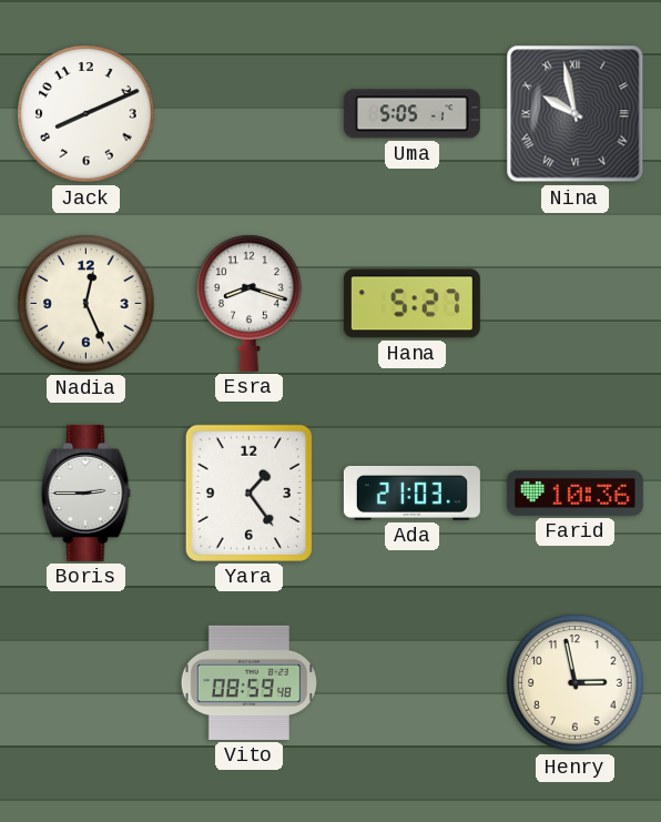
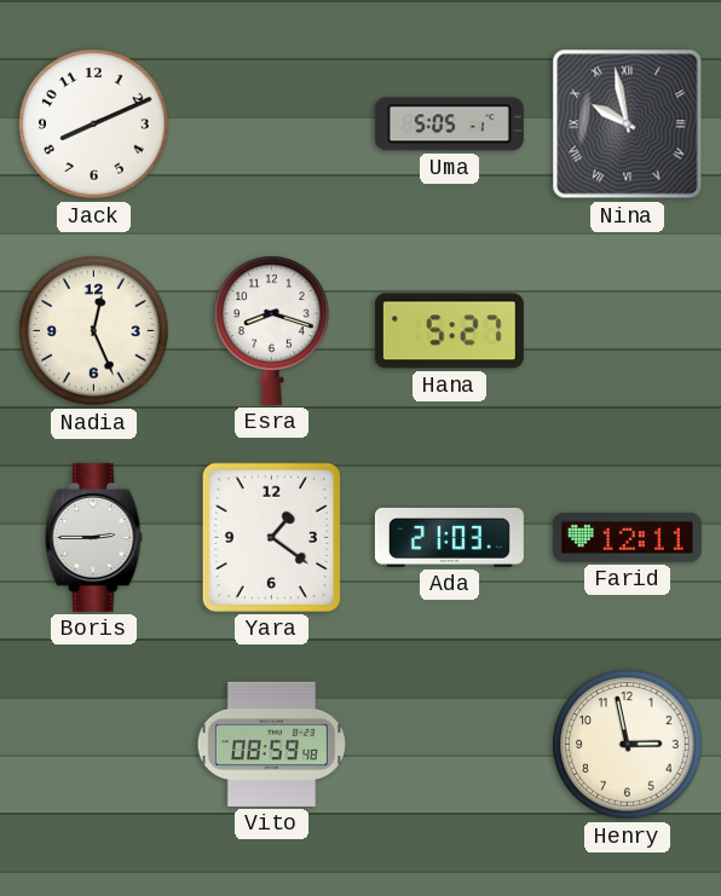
Yara: 1:24 -> 1:21
Farid: 10:36 -> 12:11
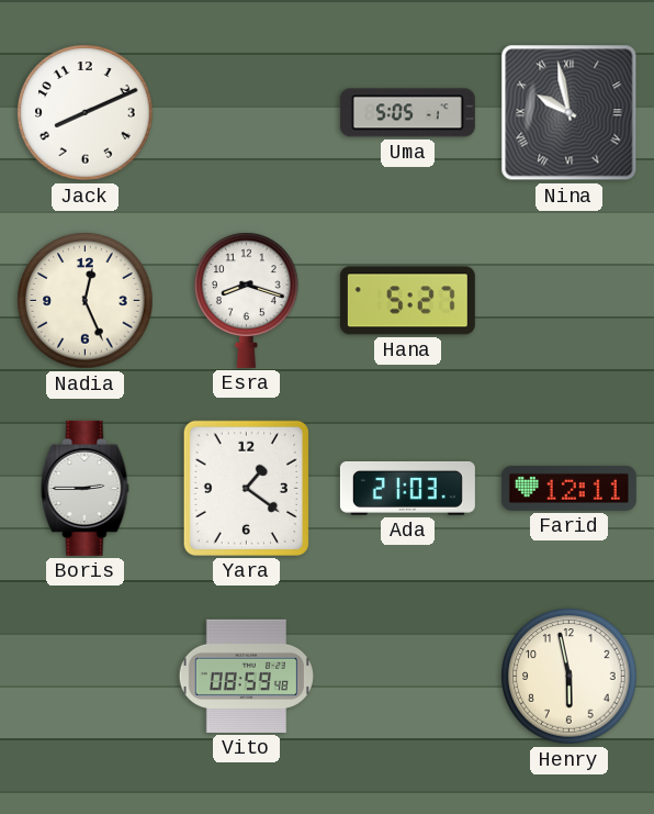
Henry: 2:58 -> 5:58
